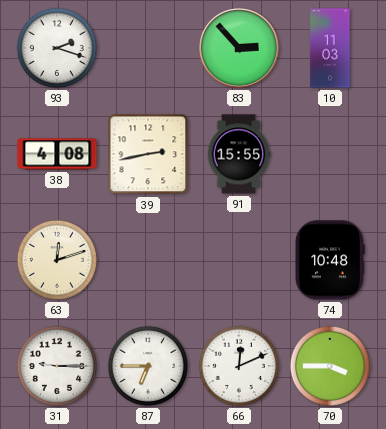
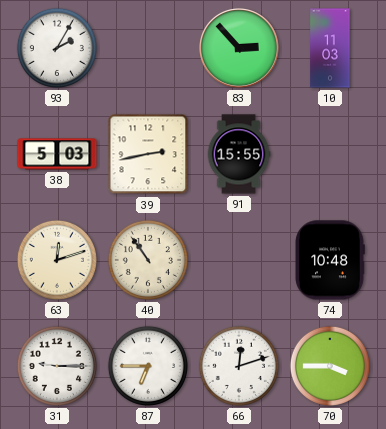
93: 2:18 -> 2:05
38: 4:08 -> 5:03
40: none -> 10:54
66: 12:11 -> 12:12
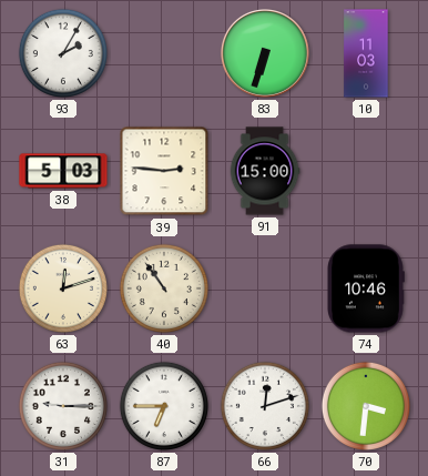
83: 2:53 -> 6:33
39: 2:43 -> 2:46
91: 15:55 -> 15:00
74: 10:48 -> 10:46
70: 3:45 -> 3:31
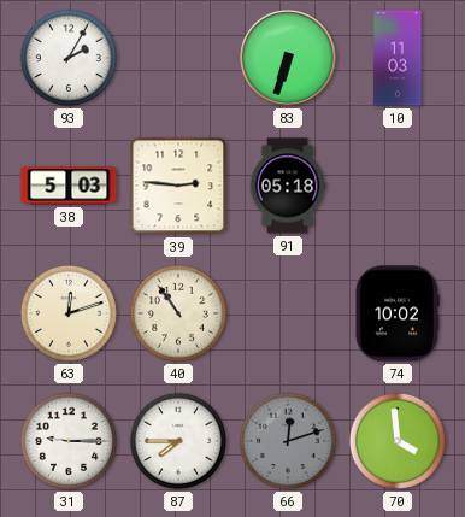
91: 15:00 -> 05:18
74: 10:46 -> 10:02
87: 6:45 -> 7:45
66 dial: white -> grey
70: 3:31 -> 3:59
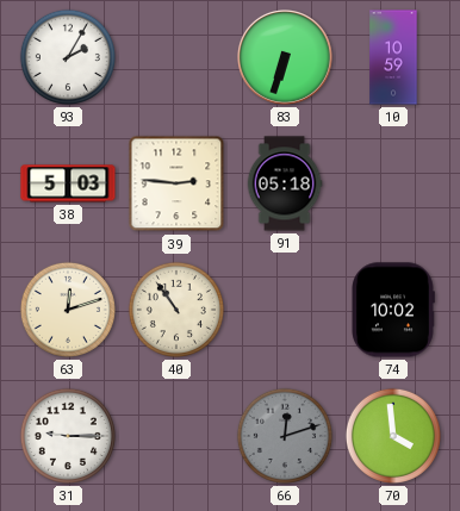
10: 11:03 -> 10:59
87: 7:45 -> none
